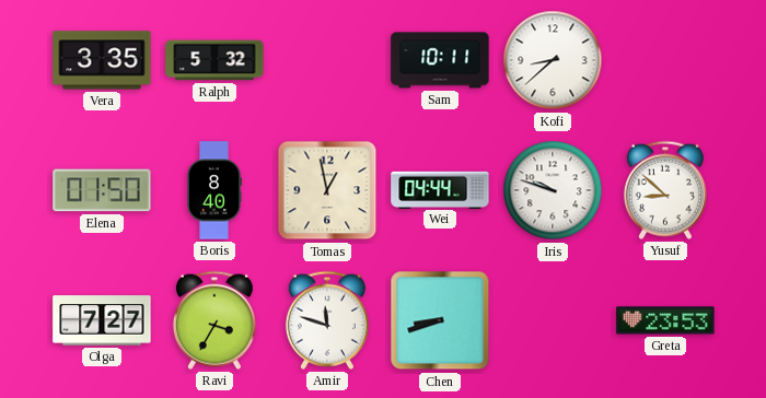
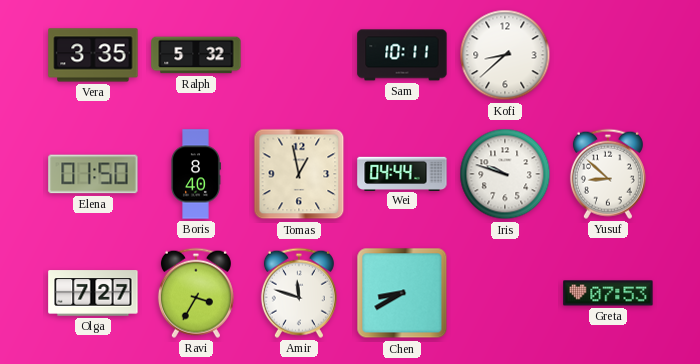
Chen: 8:42 -> 8:40
Greta: 23:53 -> 07:53
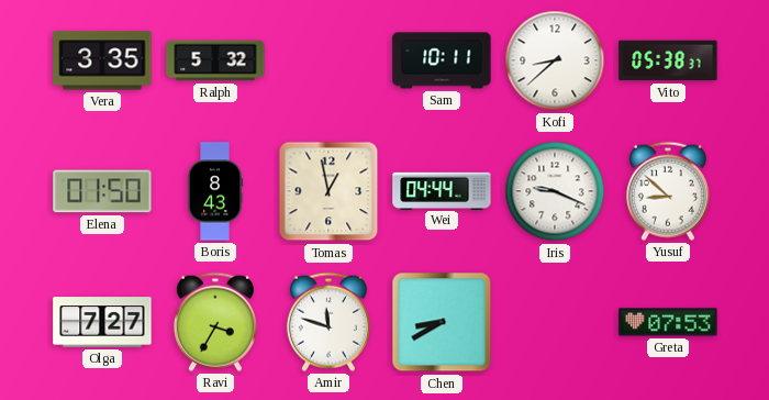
Vito: none -> 05:38
Boris: 8:40 -> 8:43
Iris: 9:48 -> 9:19
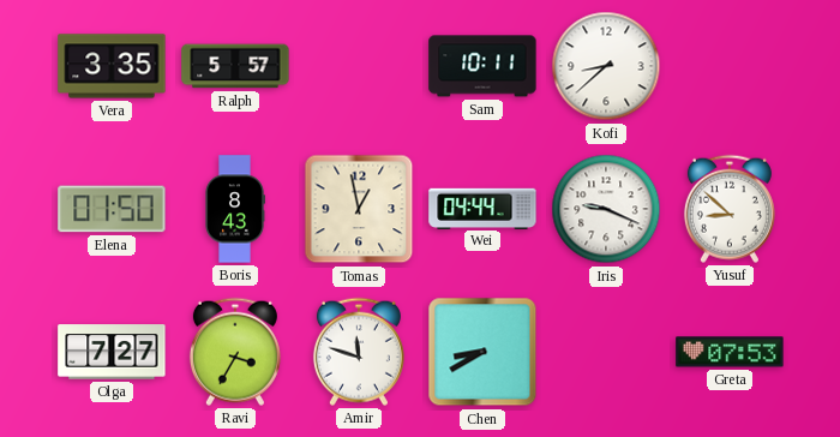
Ralph: 5:32 -> 5:57
Vito: 05:38 -> none
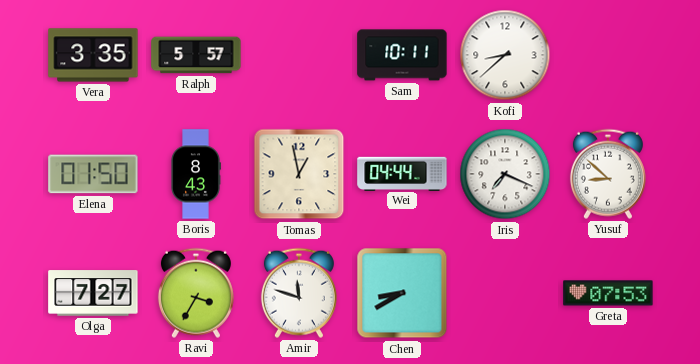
Iris: 9:19 -> 7:19
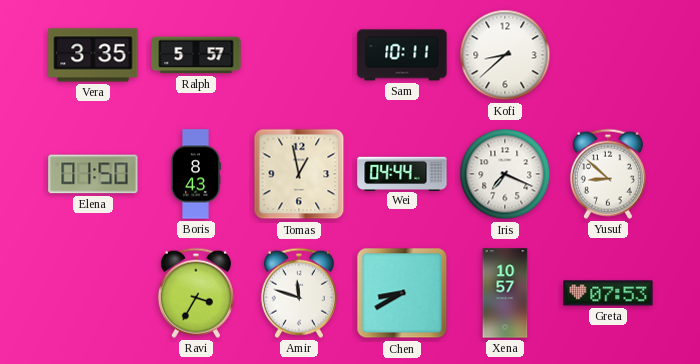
Olga: 7:27 -> none
Xena: none -> 10:57
